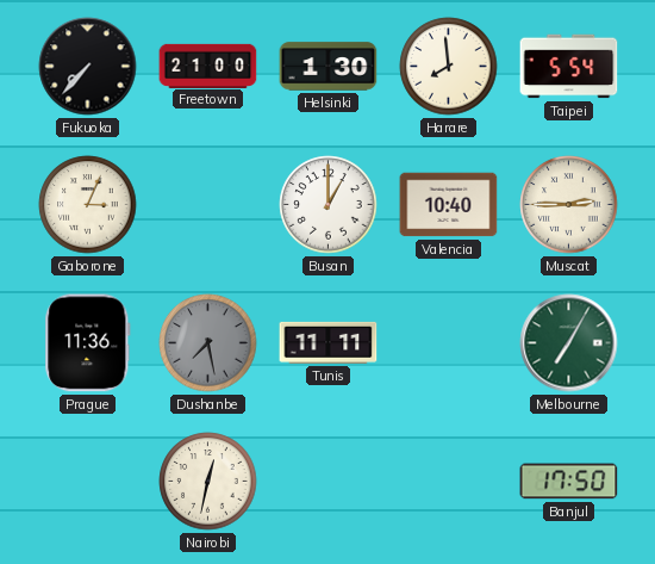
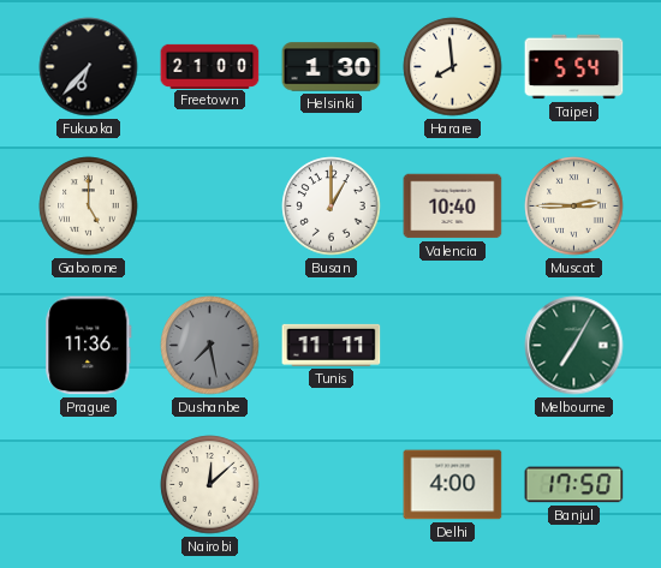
Fukuoka: 7:37 -> 6:37
Gaborone: 3:04 -> 5:00
Nairobi: 12:32 -> 12:08
Delhi: none -> 4:00
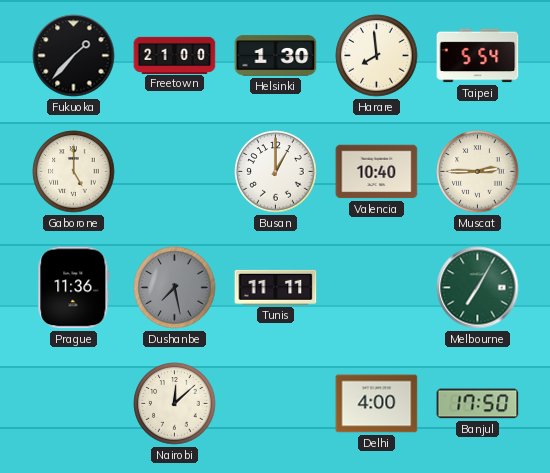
Fukuoka: 6:37 -> 1:37
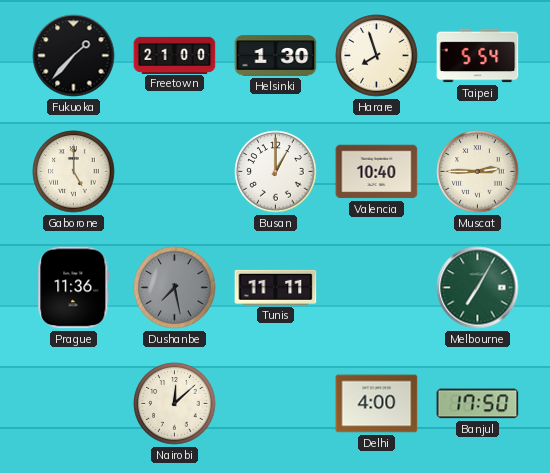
Harare: 7:59 -> 7:57
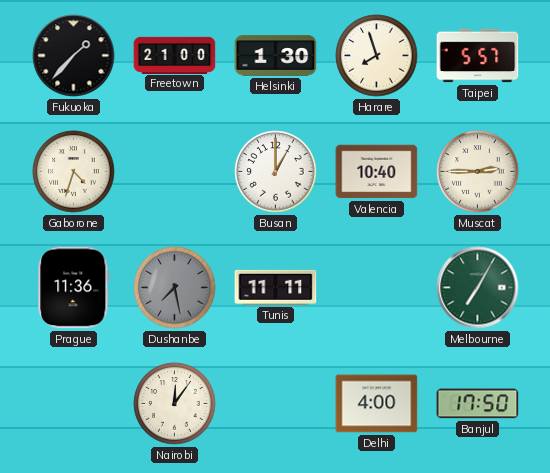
Taipei: 5:54 -> 5:57
Gaborone: 5:00 -> 4:33
Nairobi: 12:08 -> 12:06
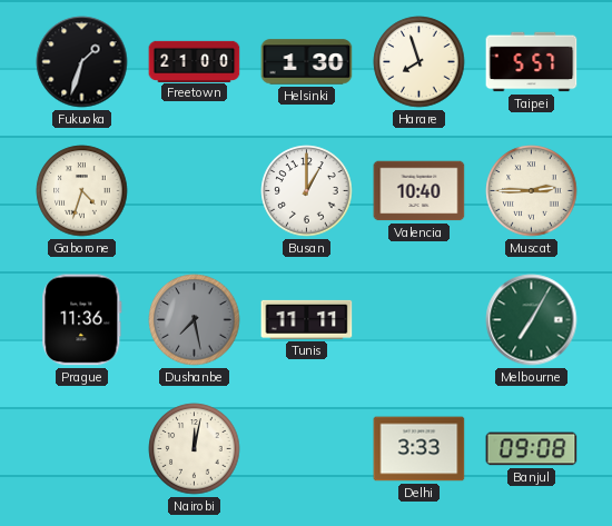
Fukuoka: 1:37 -> 1:33
Nairobi: 12:06 -> 12:02
Delhi: 4:00 -> 3:33
Banjul: 17:50 -> 09:08
